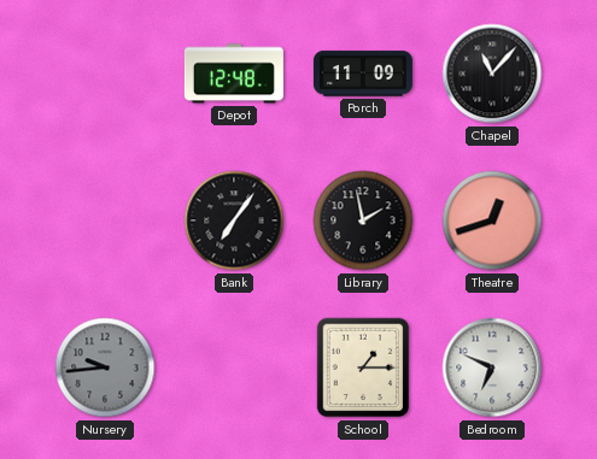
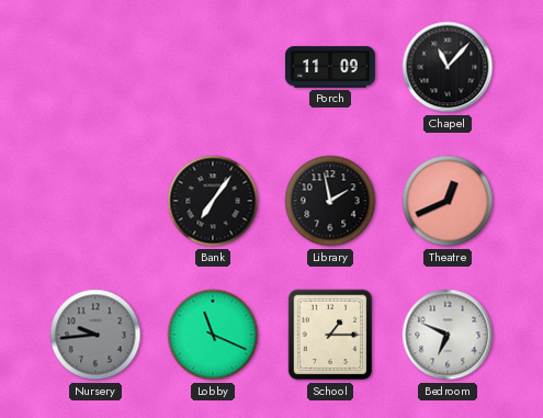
Depot: 12:48 -> none
Theatre: 12:42 -> 12:41
Lobby: none -> 11:19
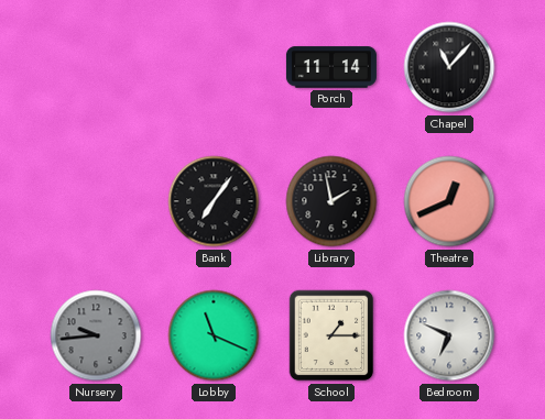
Porch: 11:09 -> 11:14
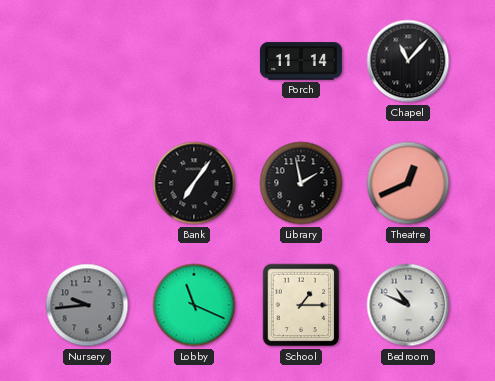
Bedroom: 6:49 -> 10:49
